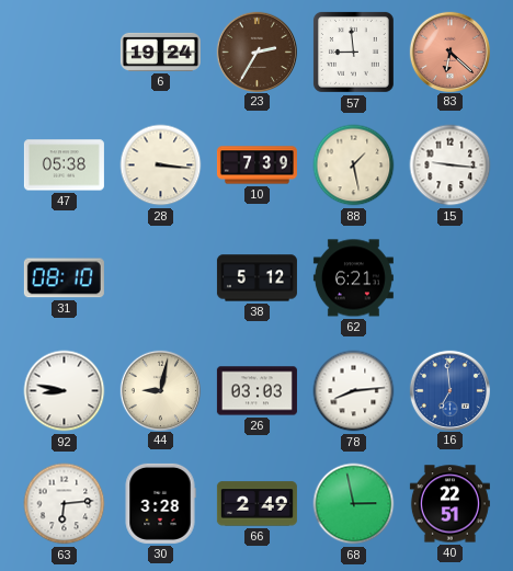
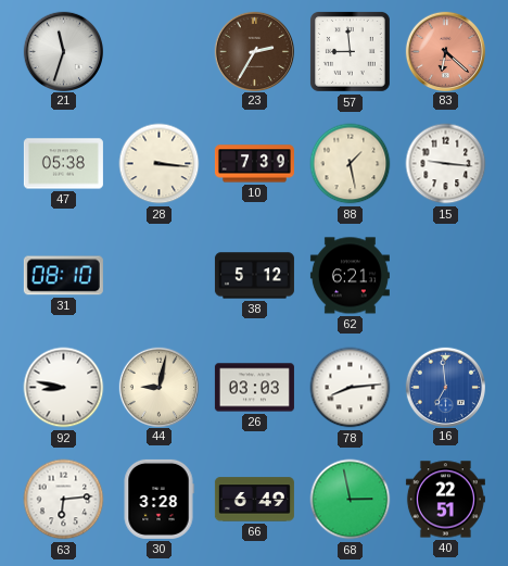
21: none -> 11:33
6: 19:24 -> none
66: 2:49 -> 6:49
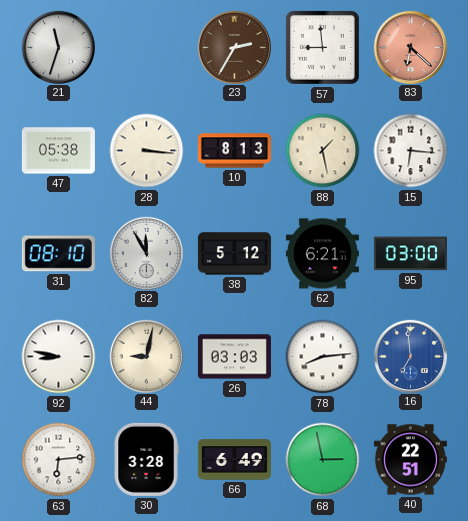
10: 7:39 -> 8:13
15: 9:16 -> 6:16
82: none -> 11:55
95: none -> 03:00
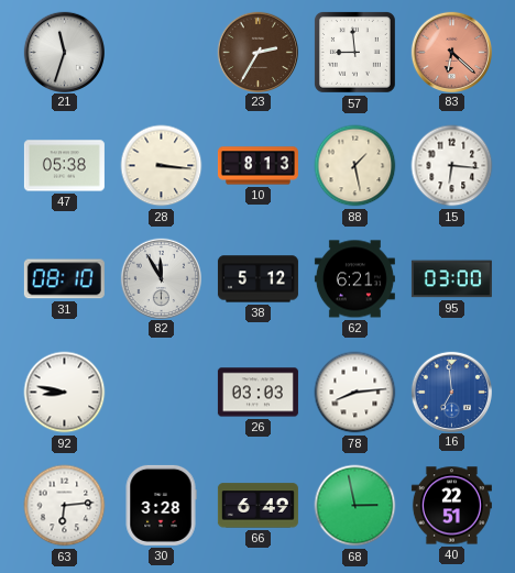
44: 9:02 -> none
